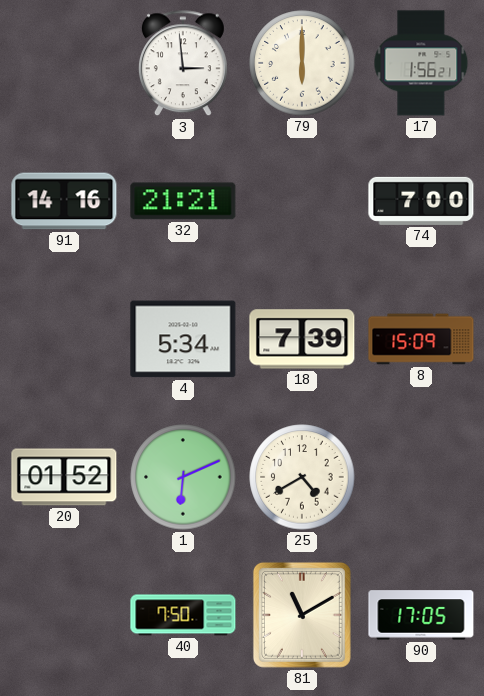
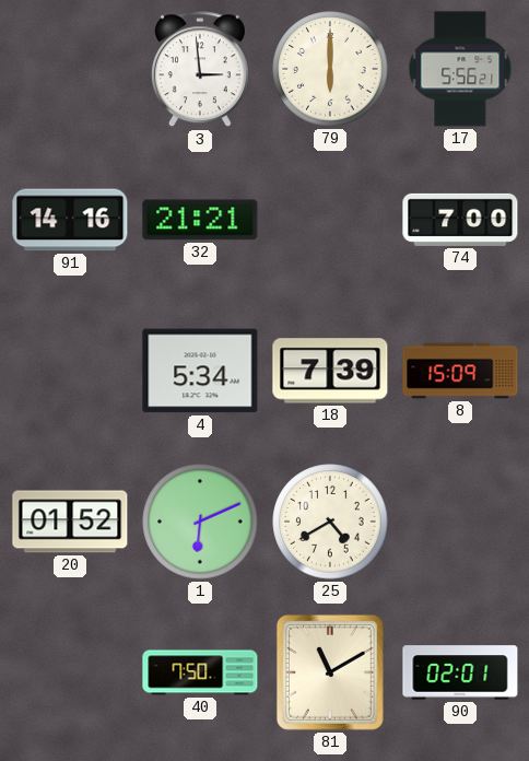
17: 1:56 -> 5:56
90: 17:05 -> 02:01
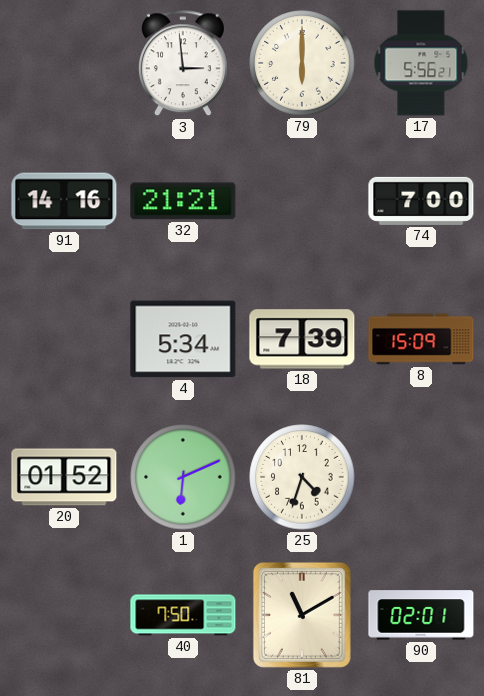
25: 4:40 -> 4:33
